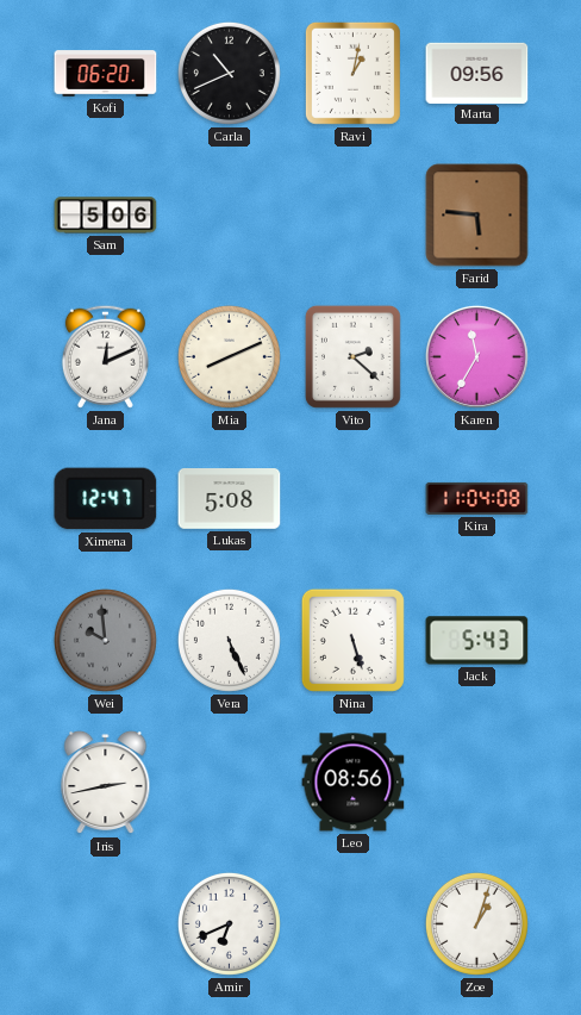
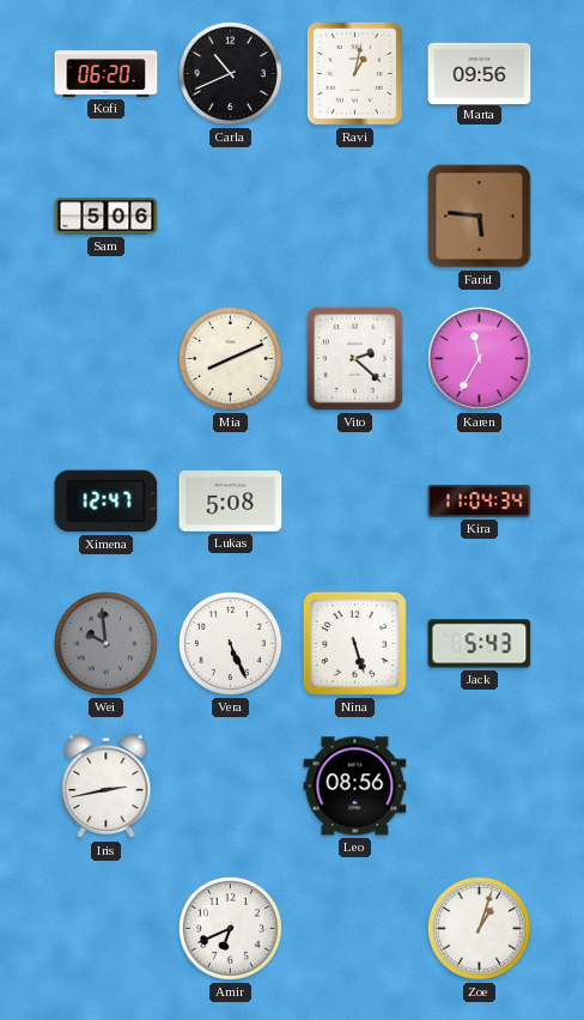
Jana: 12:11 -> none
Kira: 11:04:08 -> 11:04:34
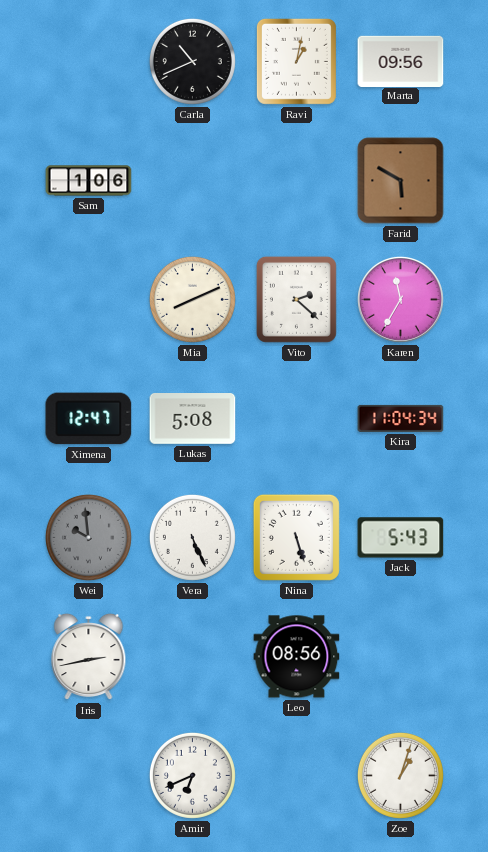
Kofi: 06:20 -> none
Sam: 5:06 -> 1:06
Farid: 5:46 -> 5:50
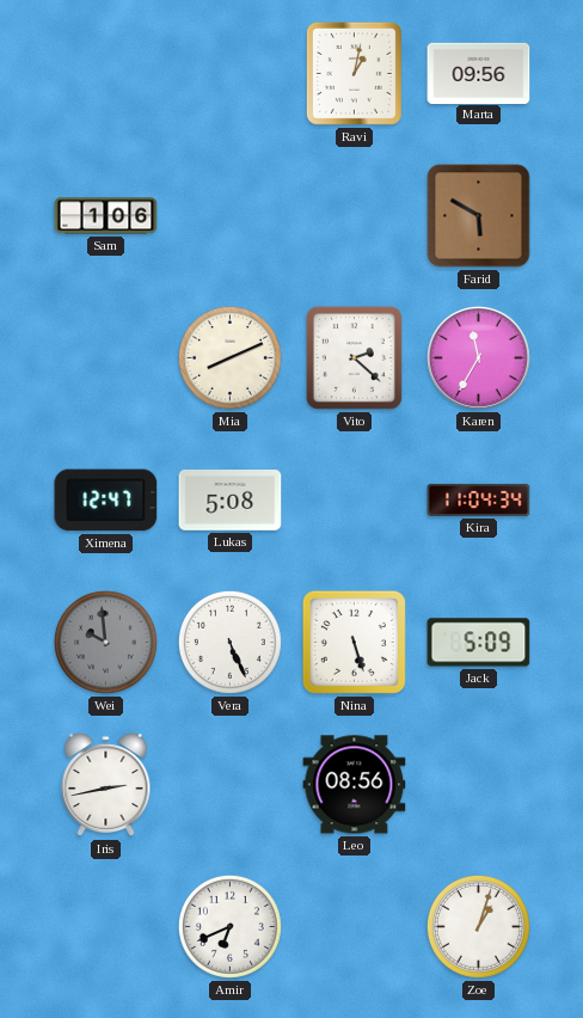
Carla: 10:41 -> none
Jack: 5:43 -> 5:09
